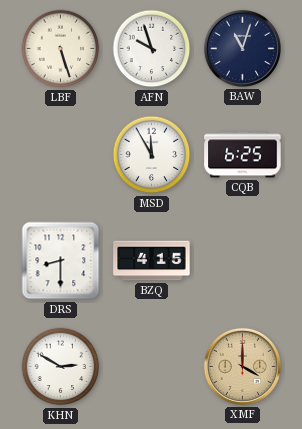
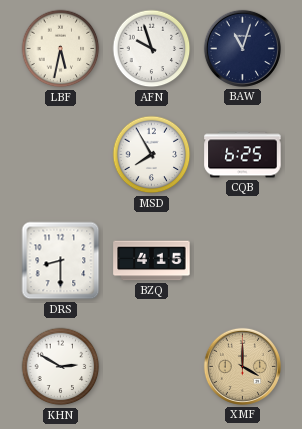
LBF: 5:27 -> 5:32
MSD: 11:55 -> 7:55
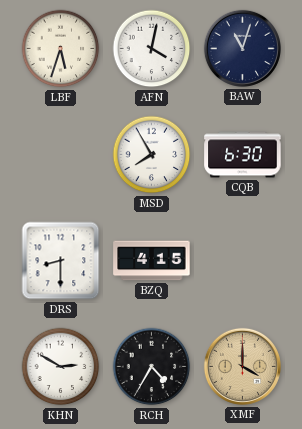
LBF: 5:32 -> 5:33
AFN: 9:57 -> 4:02
CQB: 6:25 -> 6:30
RCH: none -> 4:35
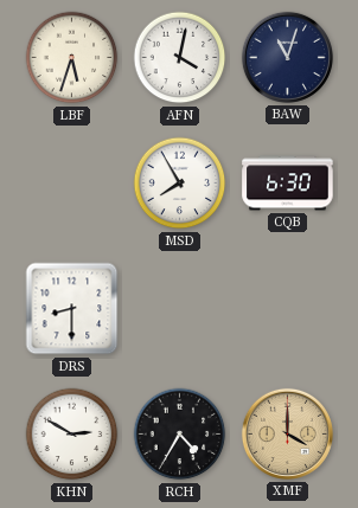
BZQ: 4:15 -> none
